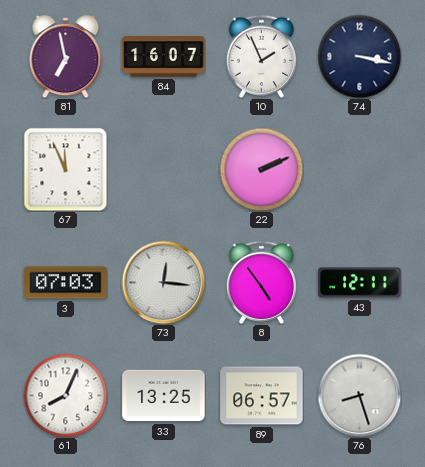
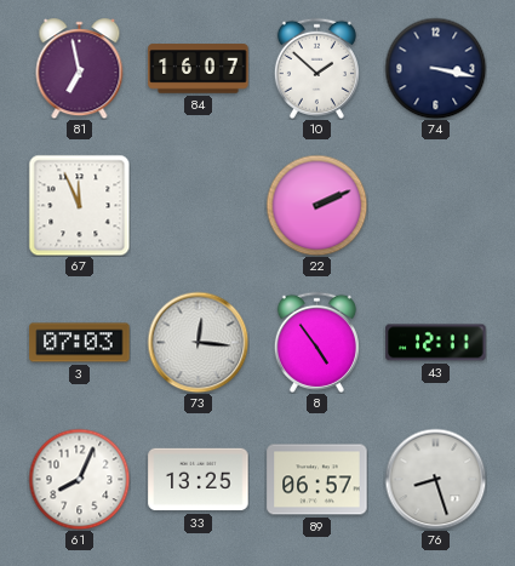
10: 1:56 -> 1:52
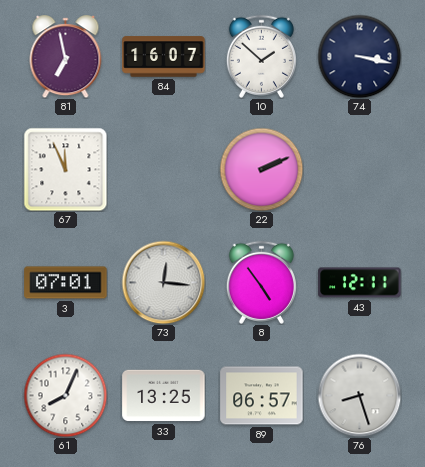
3: 07:03 -> 07:01
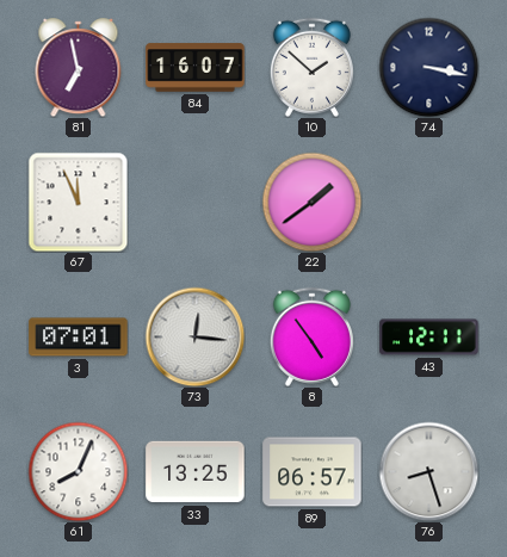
22: 2:11 -> 1:39
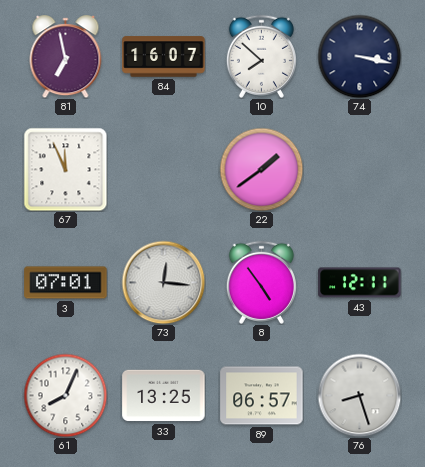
10: 1:52 -> 7:52
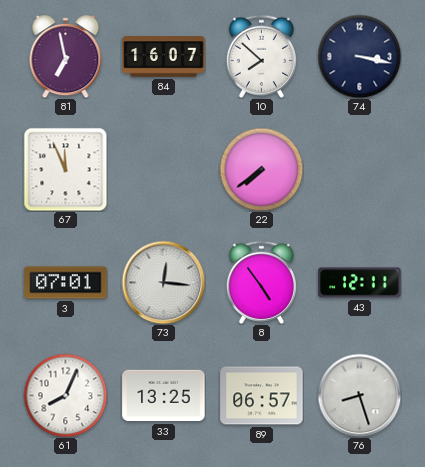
22: 1:39 -> 7:39
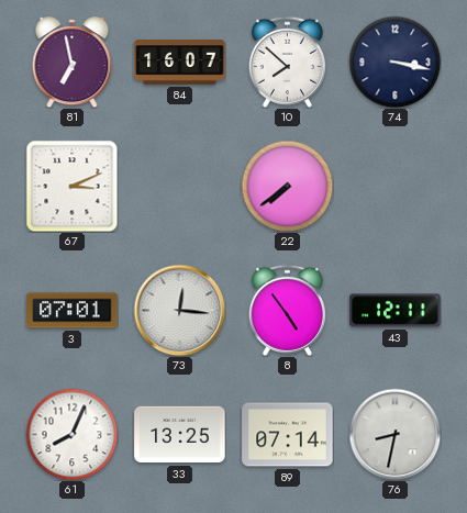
67: 11:56 -> 3:11
89: 06:57 -> 07:14
76: 8:27 -> 8:32
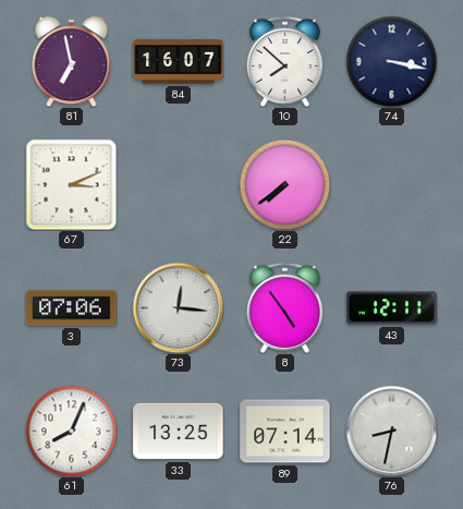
3: 07:01 -> 07:06
